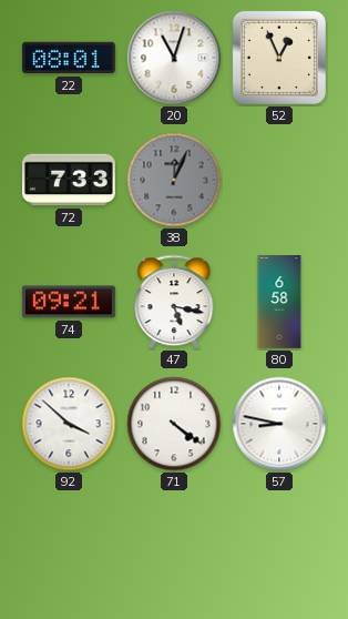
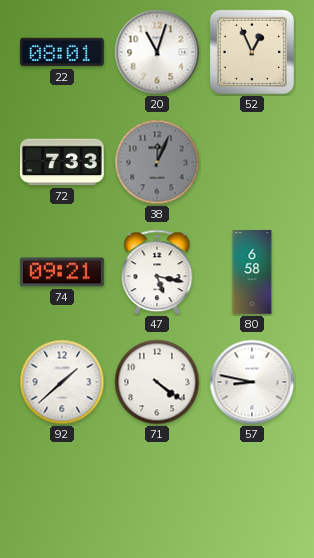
92: 3:52 -> 1:38
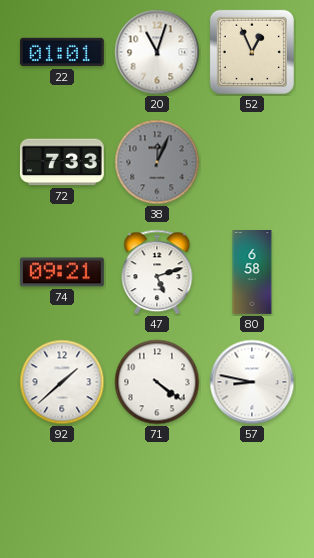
22: 08:01 -> 01:01
47: 5:17 -> 5:12
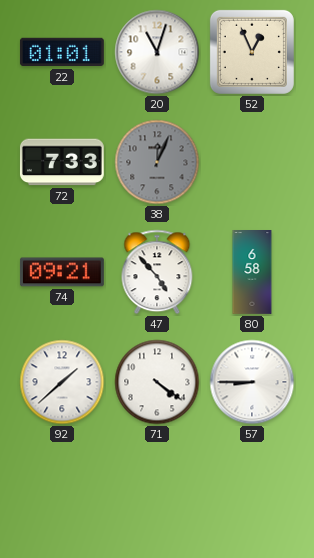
47: 5:12 -> 4:53
57: 8:47 -> 8:45
